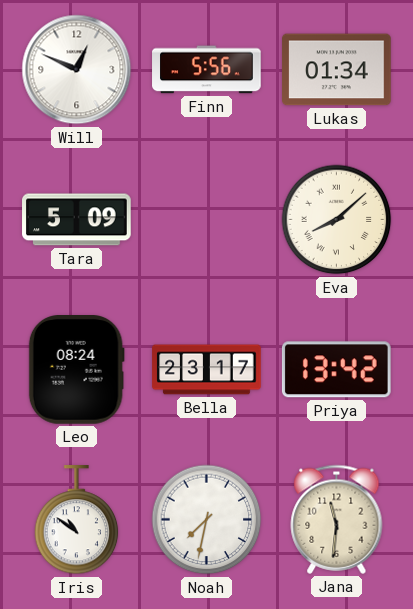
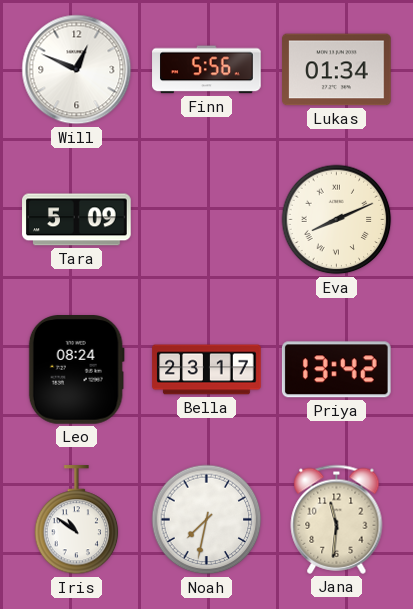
Eva: 8:08 -> 8:11
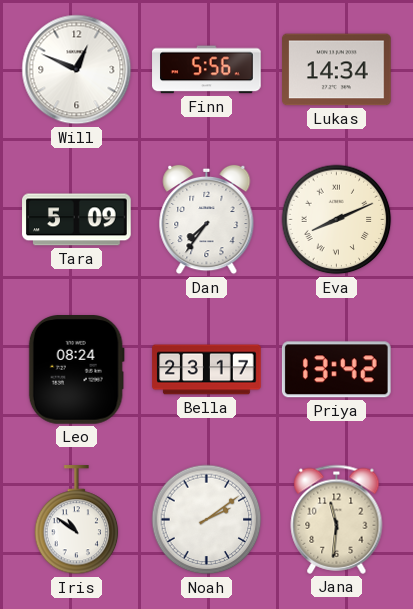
Lukas: 01:34 -> 14:34
Dan: none -> 7:36
Noah: 7:32 -> 2:09
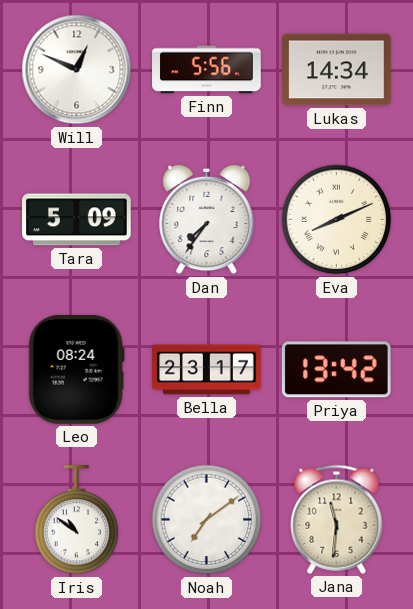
Noah: 2:09 -> 7:09
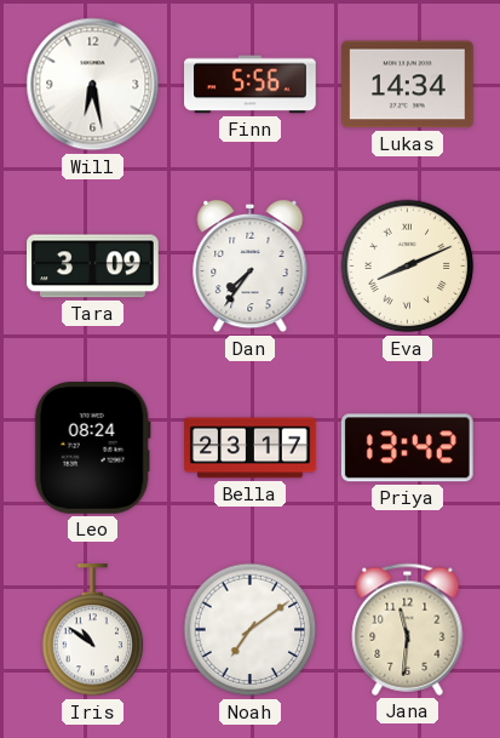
Will: 12:49 -> 6:28
Tara: 5:09 -> 3:09
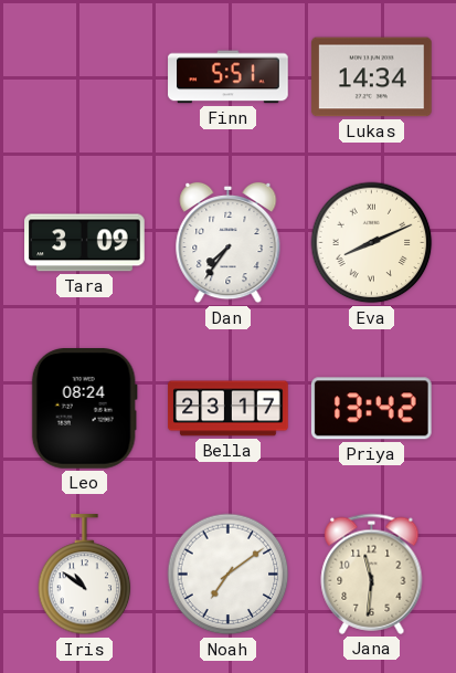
Will: 6:28 -> none
Finn: 5:56 -> 5:51
